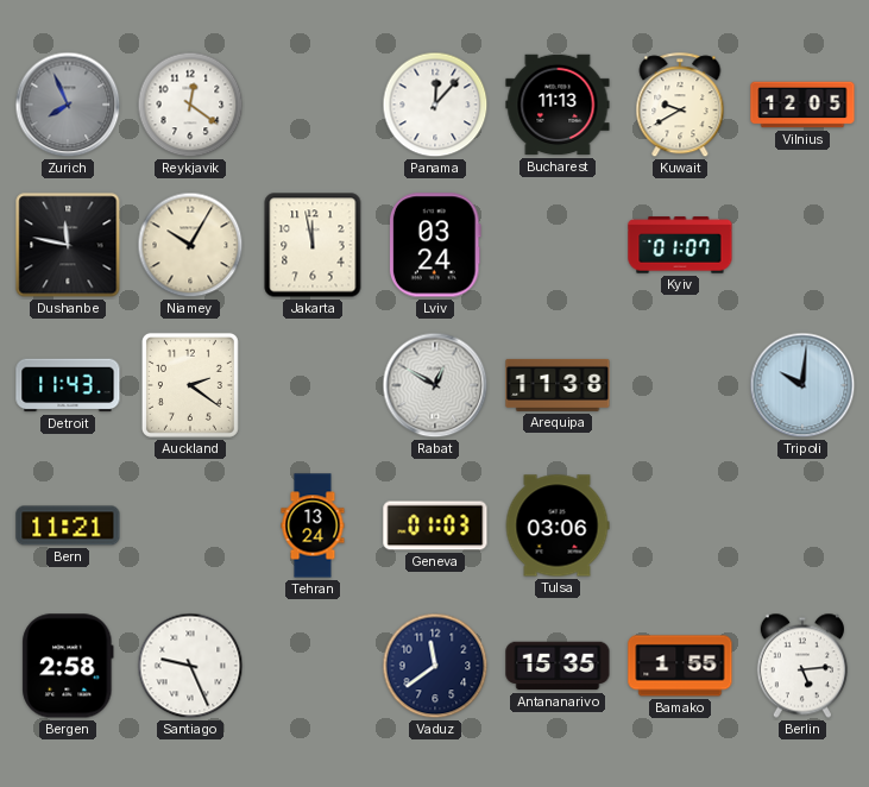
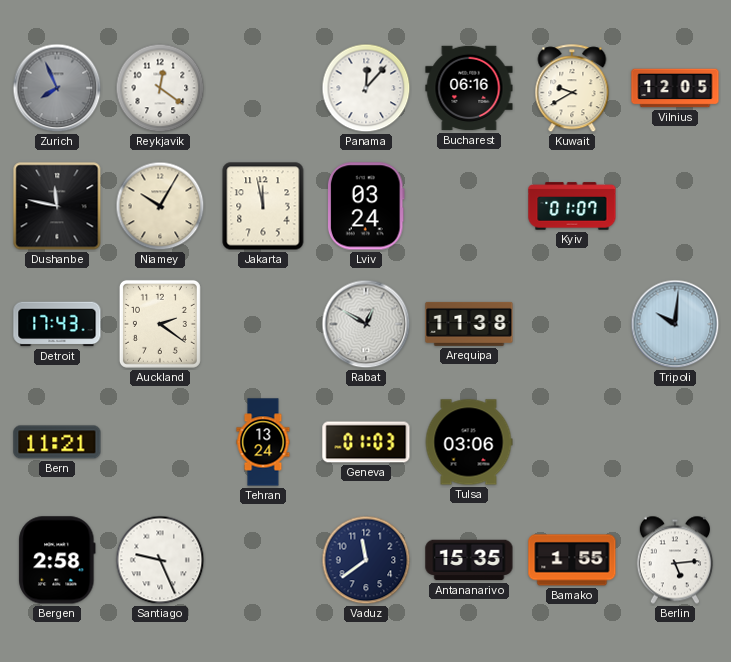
Bucharest: 11:13 -> 06:16
Detroit: 11:43 -> 17:43
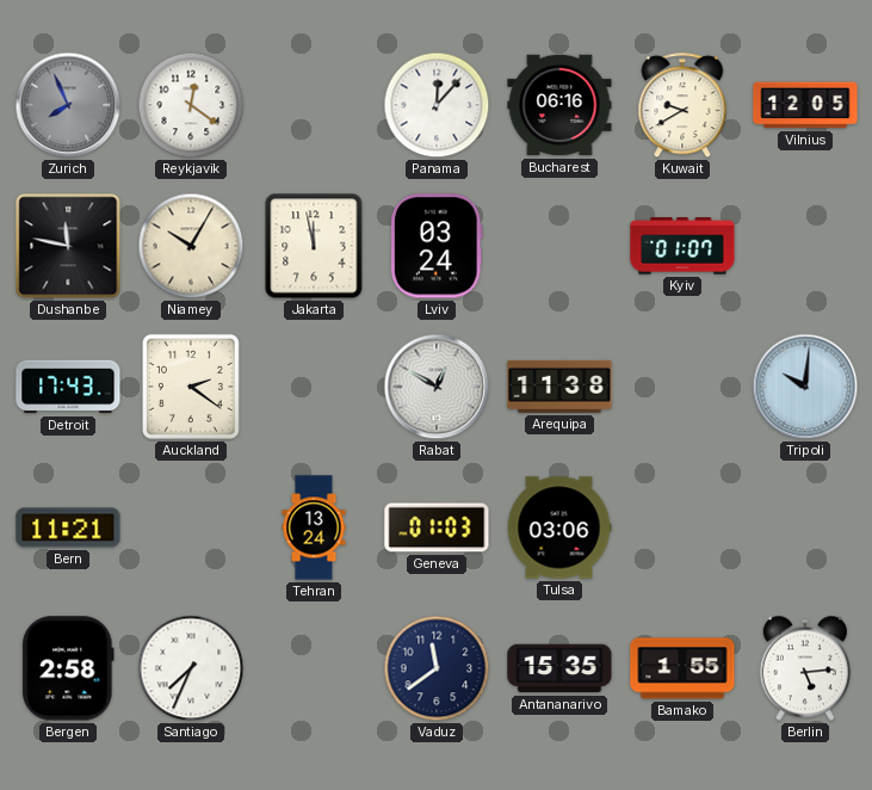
Santiago: 9:26 -> 7:34
